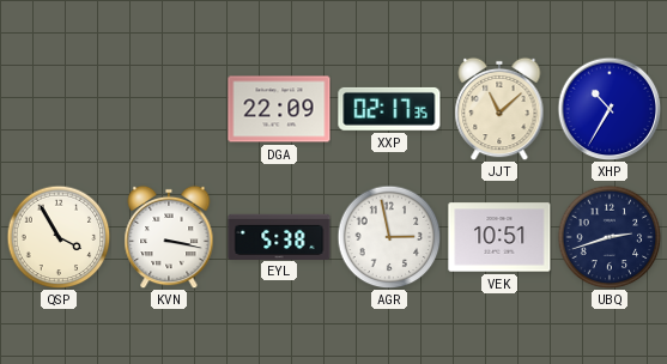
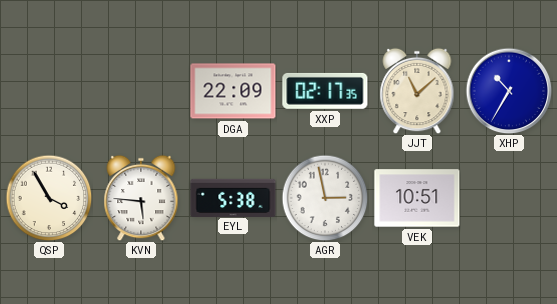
KVN: 3:17 -> 5:46
UBQ: 2:42 -> none
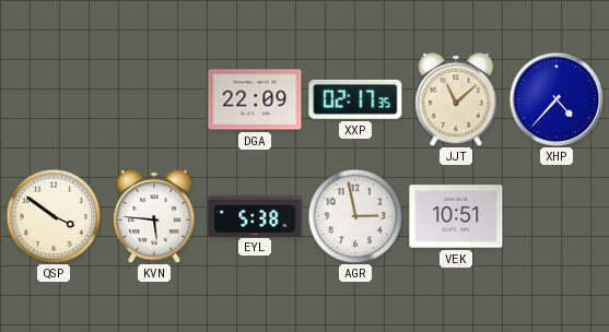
XHP: 10:35 -> 4:37
QSP: 3:55 -> 3:51
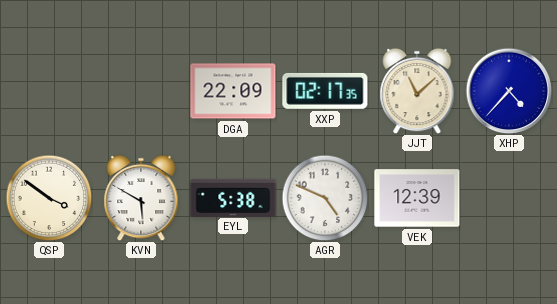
KVN: 5:46 -> 5:50
AGR: 2:58 -> 4:49
VEK: 10:51 -> 12:39
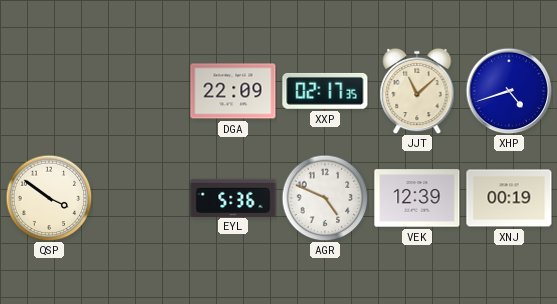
XHP: 4:37 -> 4:42
KVN: 5:50 -> none
EYL: 5:38 -> 5:36
XNJ: none -> 00:19
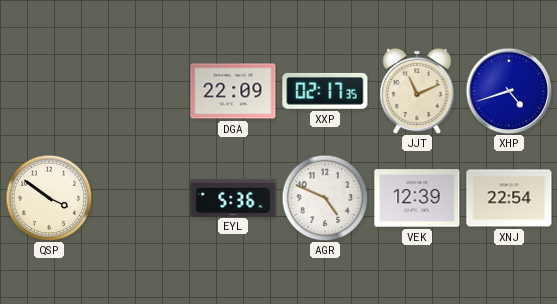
JJT: 11:08 -> 11:11
XNJ: 00:19 -> 22:54
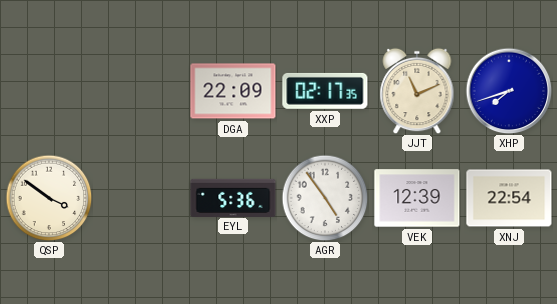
XHP: 4:42 -> 7:42
AGR: 4:49 -> 4:54
